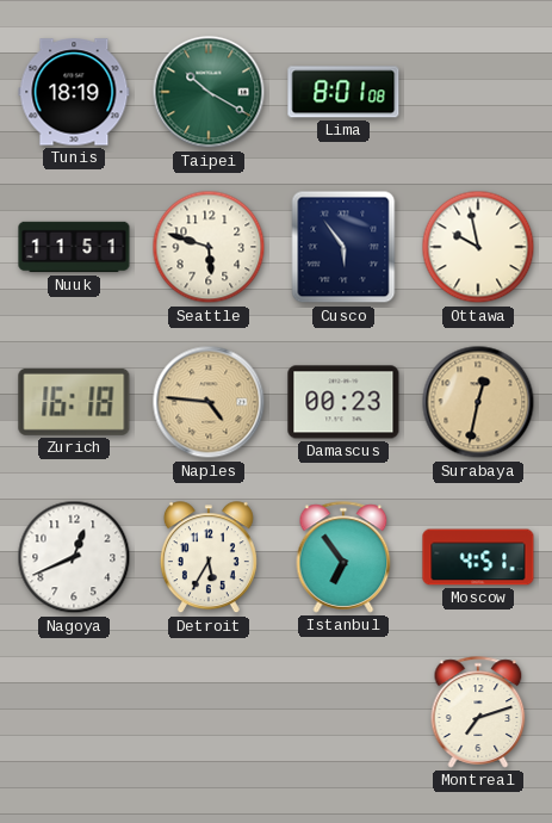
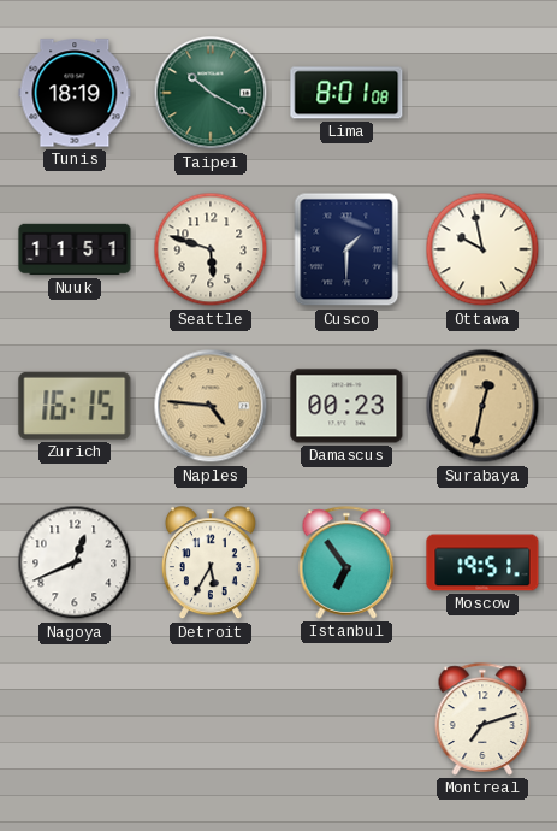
Cusco: 5:54 -> 1:30
Zurich: 16:18 -> 16:15
Moscow: 4:51 -> 19:51
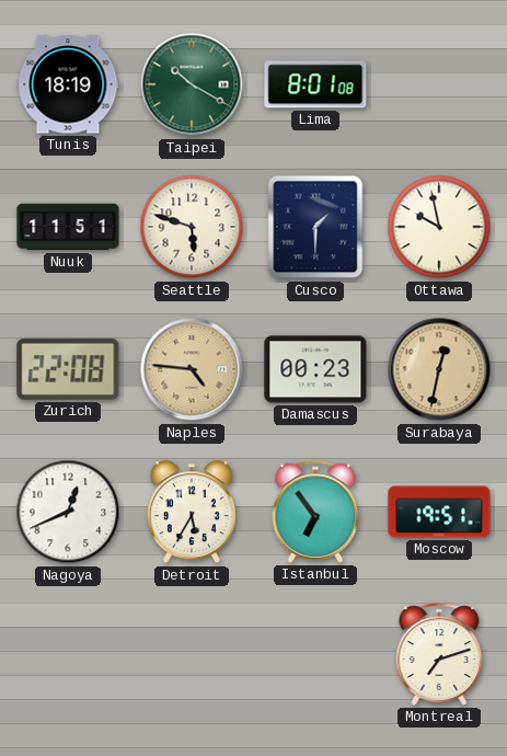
Zurich: 16:15 -> 22:08
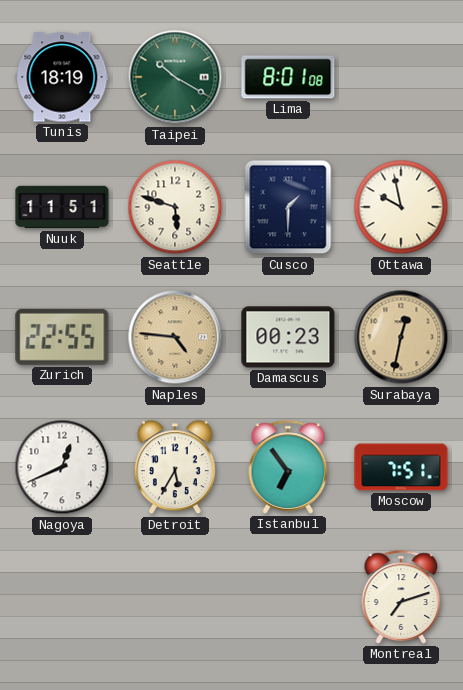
Zurich: 22:08 -> 22:55
Moscow: 19:51 -> 7:51
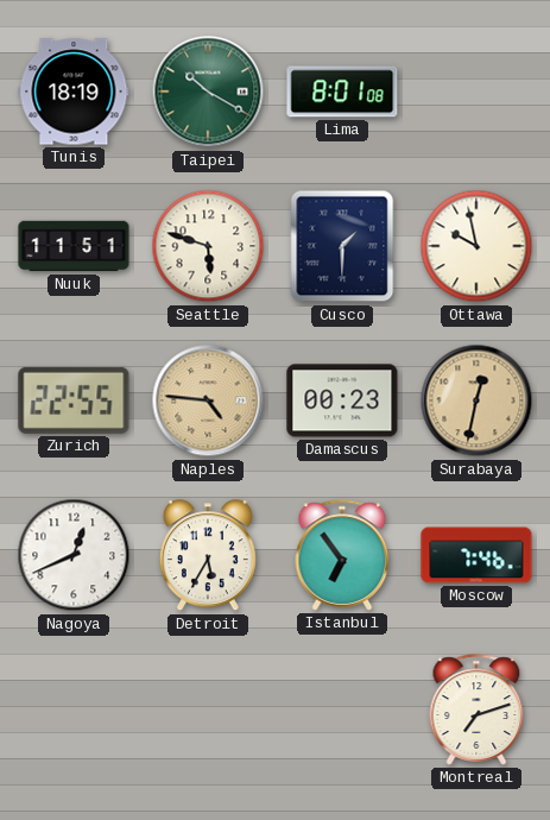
Moscow: 7:51 -> 7:46
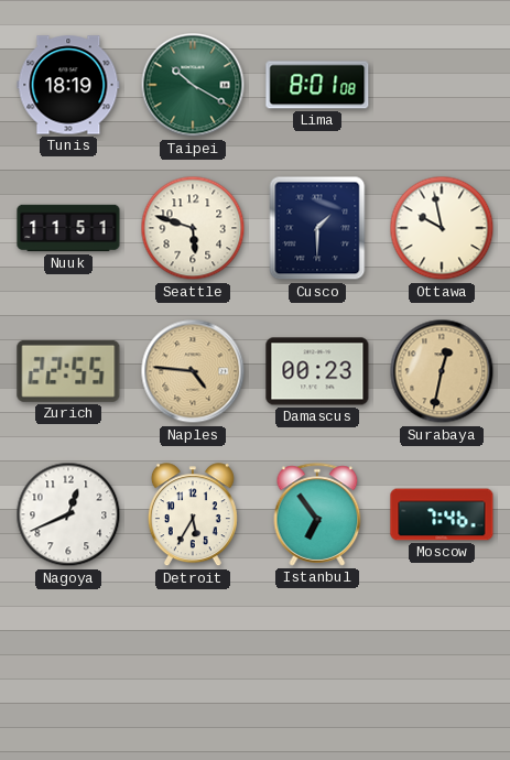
Montreal: 7:12 -> none
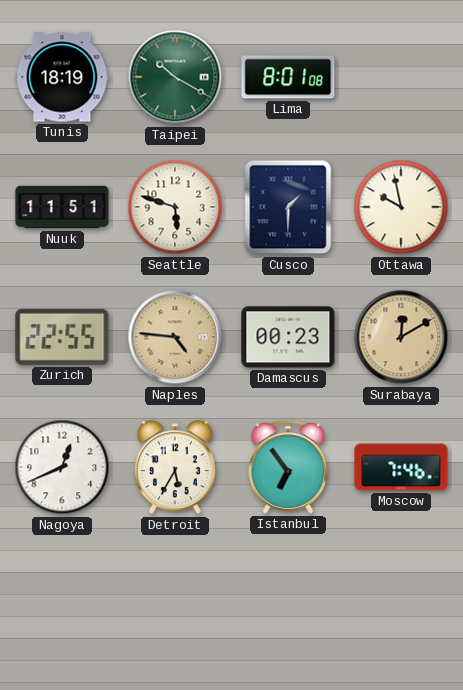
Surabaya: 12:32 -> 12:10
